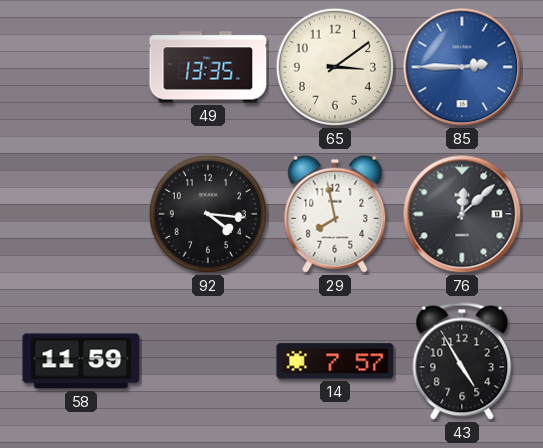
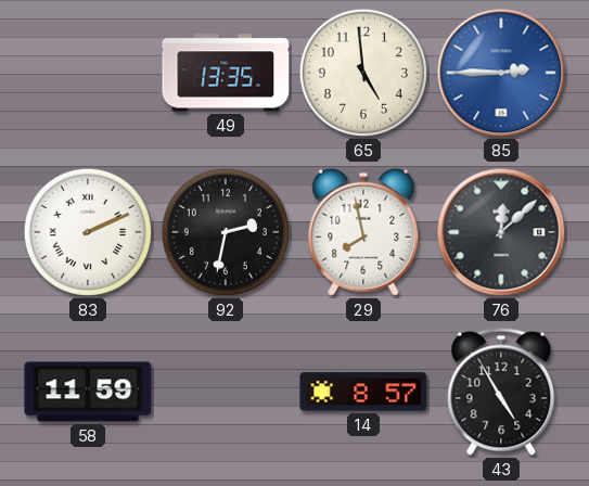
65: 3:09 -> 4:59
83: none -> 2:11
92: 4:16 -> 2:32
14: 7:57 -> 8:57
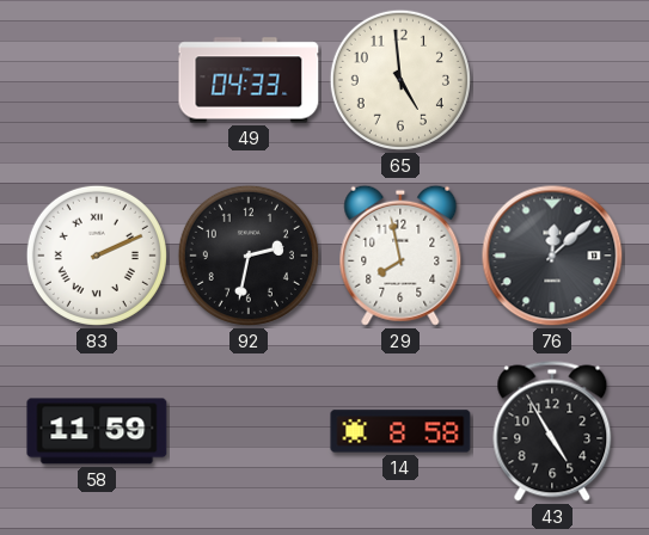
49: 13:35 -> 04:33
85: 2:45 -> none
14: 8:57 -> 8:58
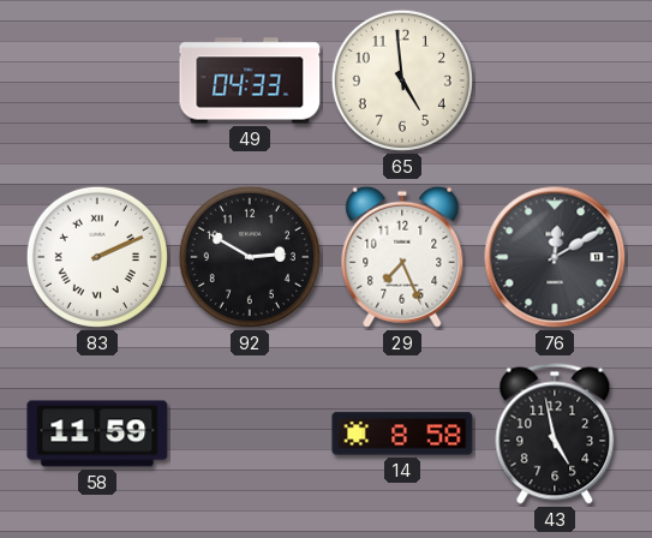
92: 2:32 -> 2:50
29: 7:58 -> 7:26
76: 12:08 -> 12:10
43: 4:55 -> 4:58
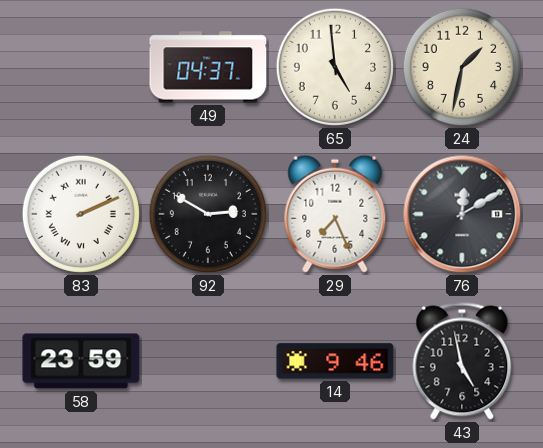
49: 04:33 -> 04:37
24: none -> 1:32
58: 11:59 -> 23:59
14: 8:58 -> 9:46
